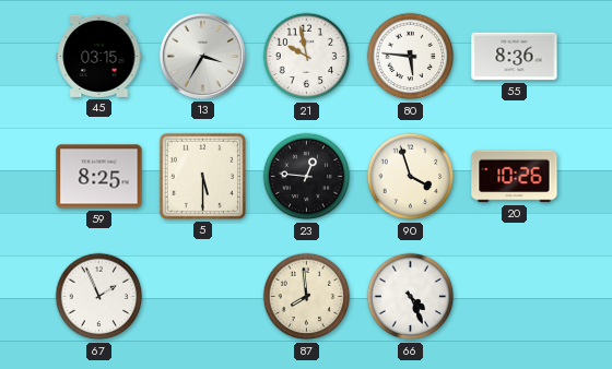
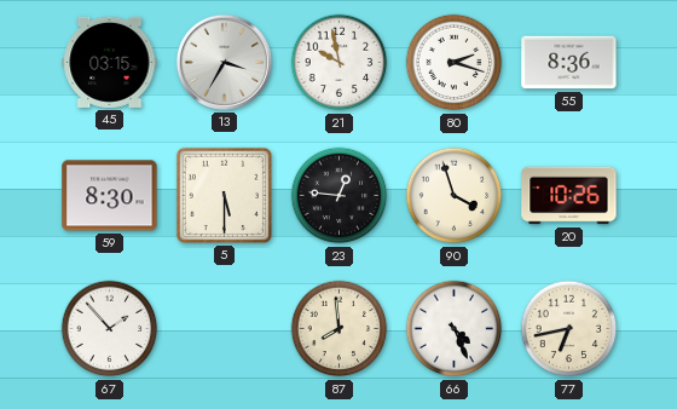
80: 5:46 -> 2:18
59: 8:25 -> 8:30
67: 1:56 -> 1:53
77: none -> 6:43
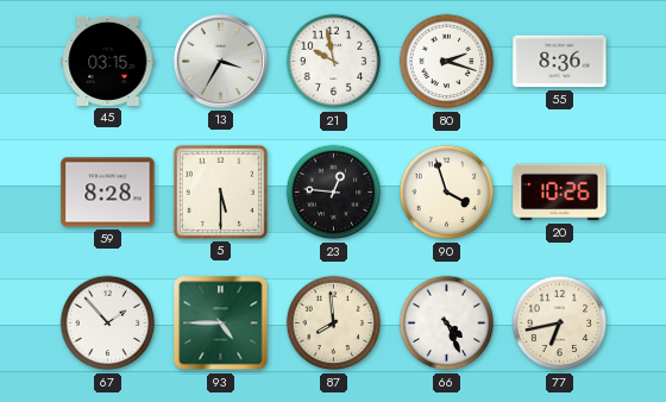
59: 8:30 -> 8:28
93: none -> 4:45
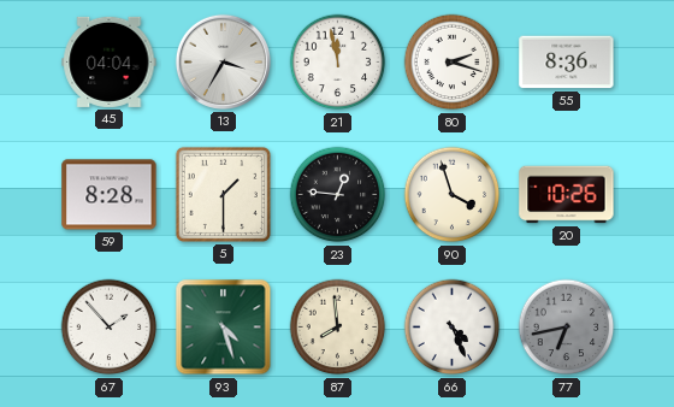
45: 03:15 -> 04:04
21: 9:58 -> 11:58
5: 5:30 -> 1:30
93: 4:45 -> 4:27
77 dial: cream -> grey
